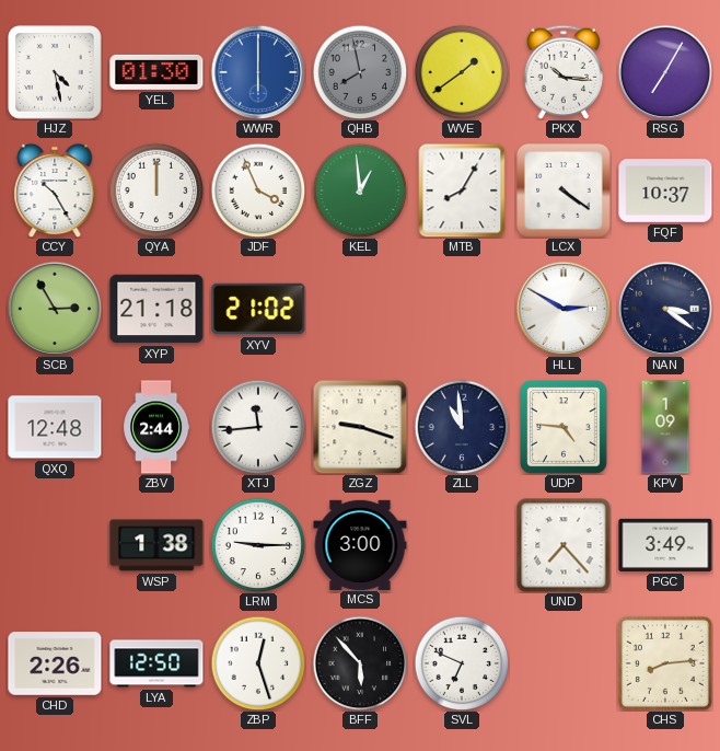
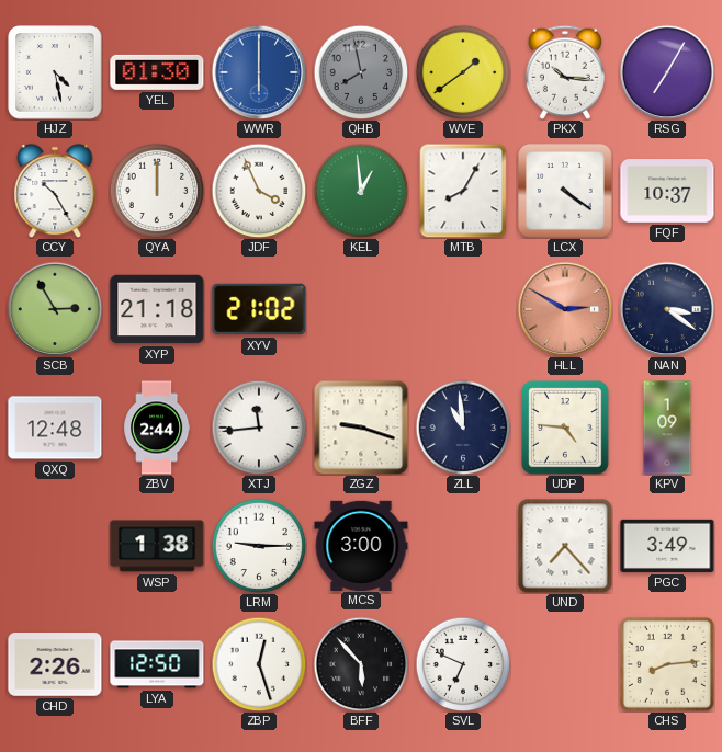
HLL dial: white -> salmon
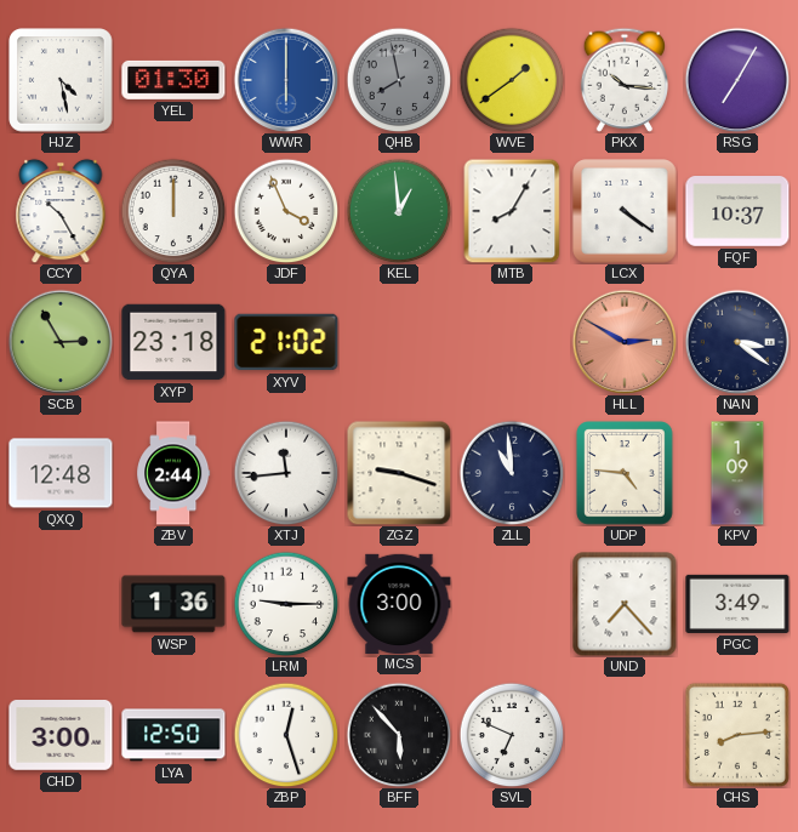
XYP: 21:18 -> 23:18
WSP: 1:38 -> 1:36
CHD: 2:26 -> 3:00
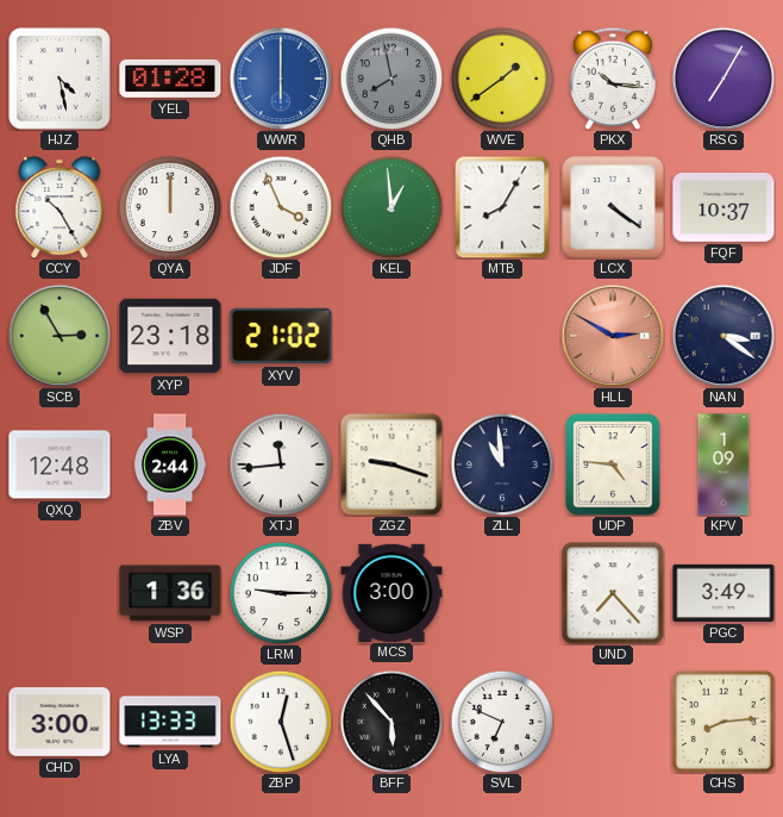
YEL: 01:30 -> 01:28
LYA: 12:50 -> 13:33
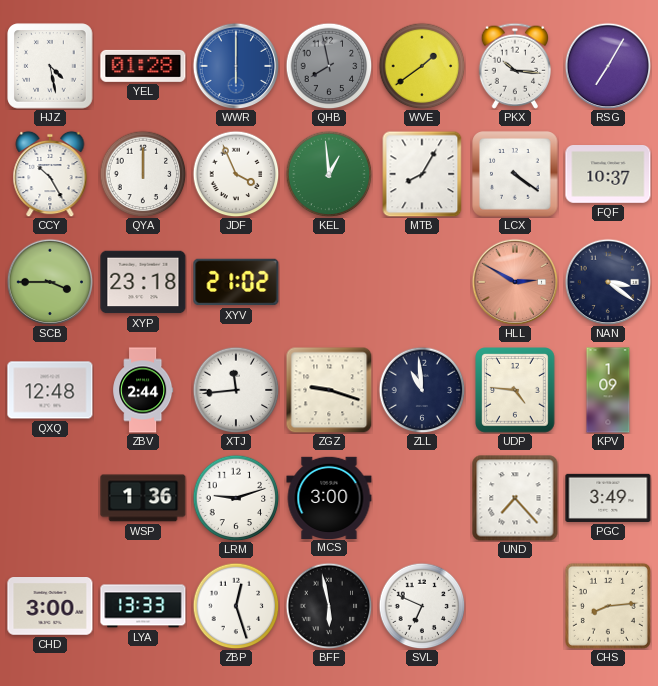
SCB: 2:55 -> 3:45
LRM: 9:15 -> 9:12
BFF: 5:53 -> 5:58
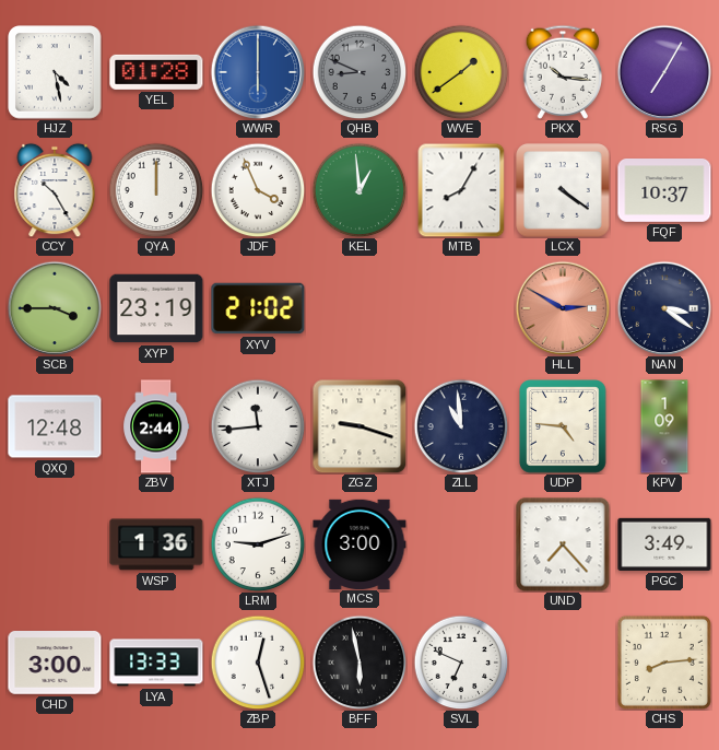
QHB: 7:58 -> 8:49
XYP: 23:18 -> 23:19
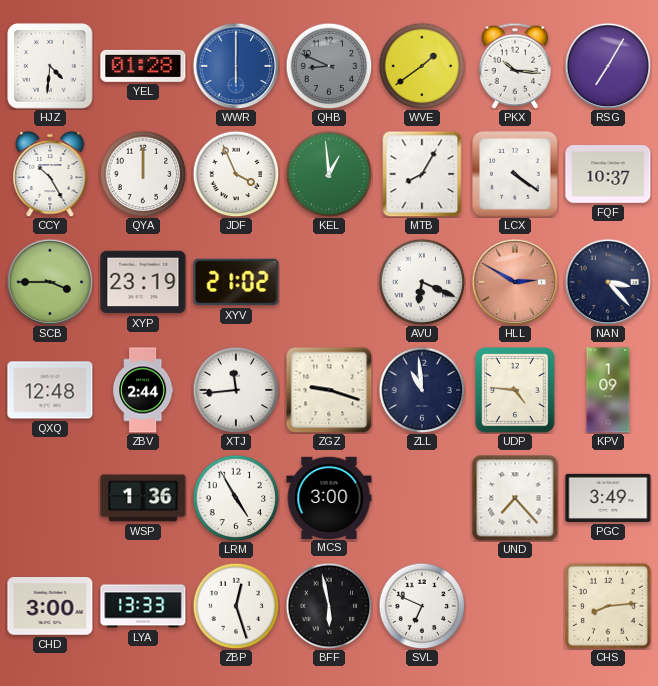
HJZ: 4:28 -> 4:31
AVU: none -> 6:19
NAN: 3:21 -> 3:23
LRM: 9:12 -> 4:55
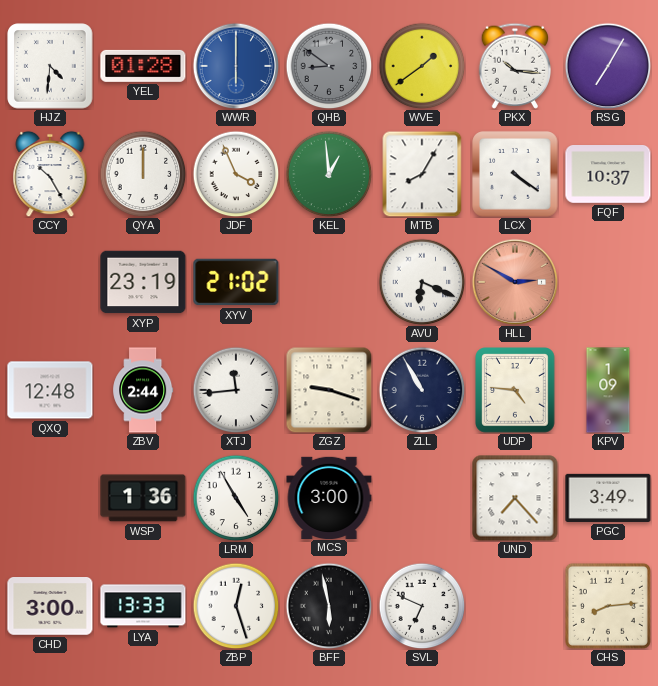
QHB: 8:49 -> 8:51
SCB: 3:45 -> none
NAN: 3:23 -> none
ZLL: 10:59 -> 10:55
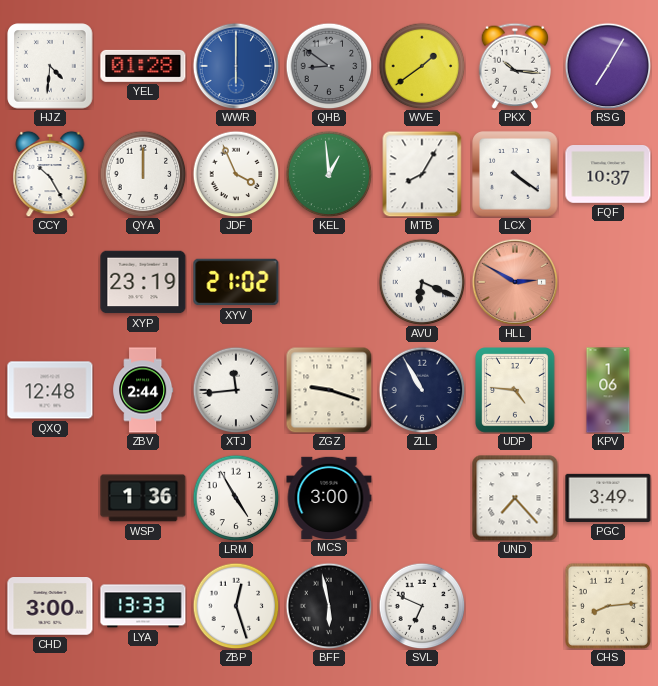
KPV: 1:09 -> 1:06
